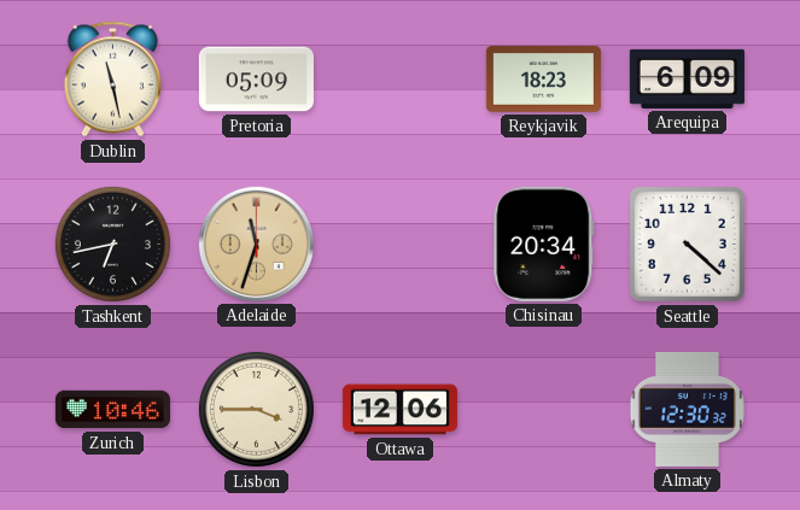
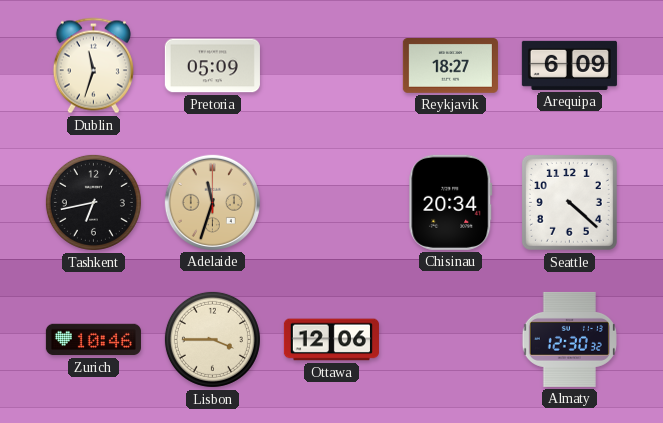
Dublin: 11:28 -> 11:33
Reykjavik: 18:23 -> 18:27
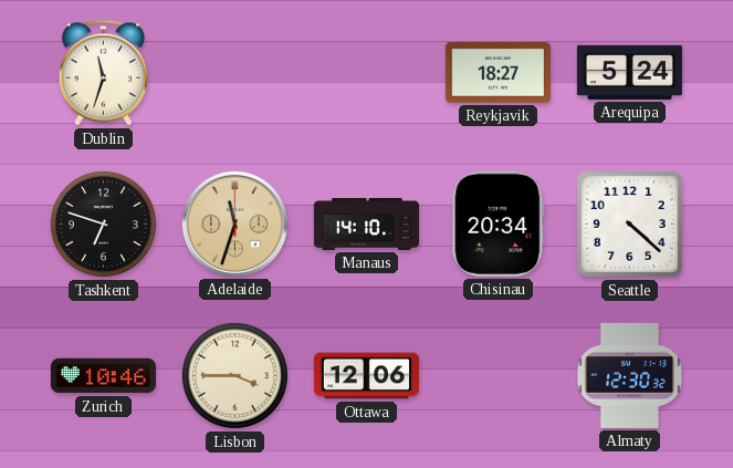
Pretoria: 05:09 -> none
Arequipa: 6:09 -> 5:24
Tashkent: 6:43 -> 6:48
Manaus: none -> 14:10
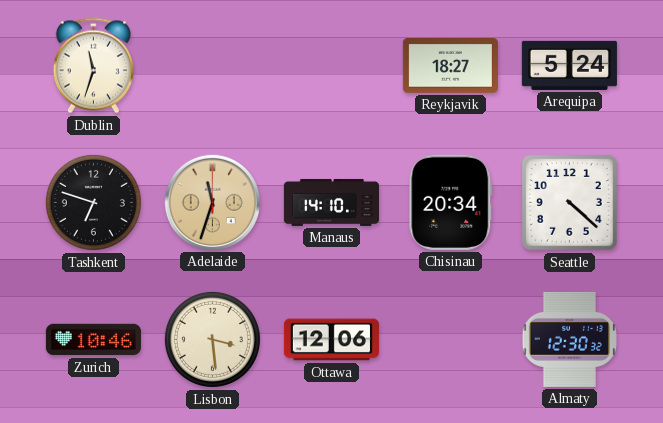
Lisbon: 3:45 -> 3:29
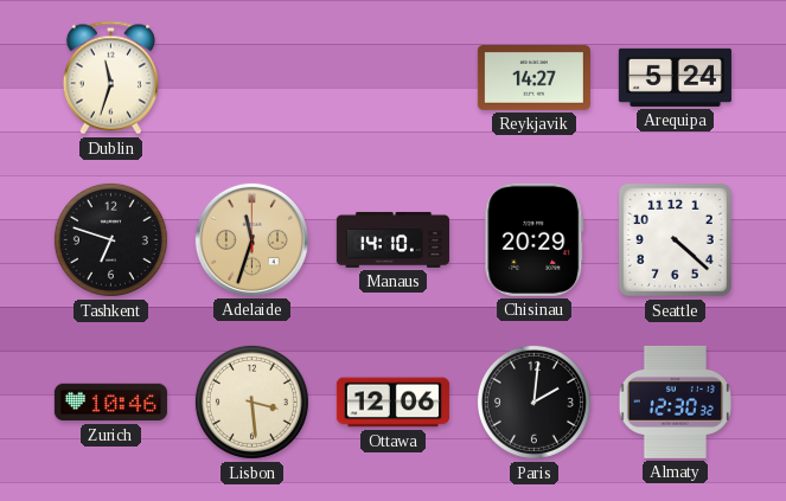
Reykjavik: 18:27 -> 14:27
Chisinau: 20:34 -> 20:29
Paris: none -> 2:01
